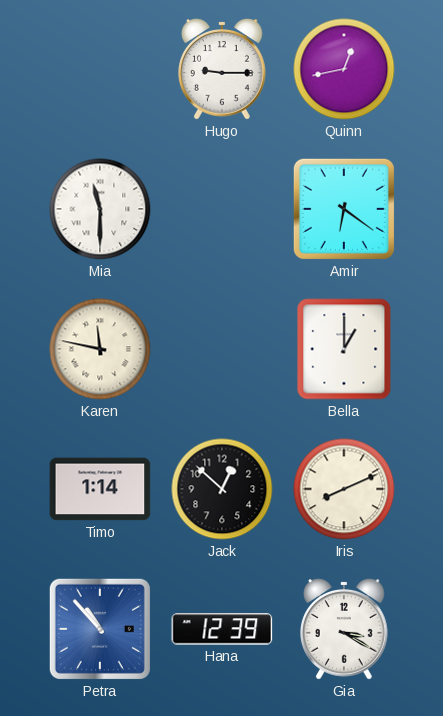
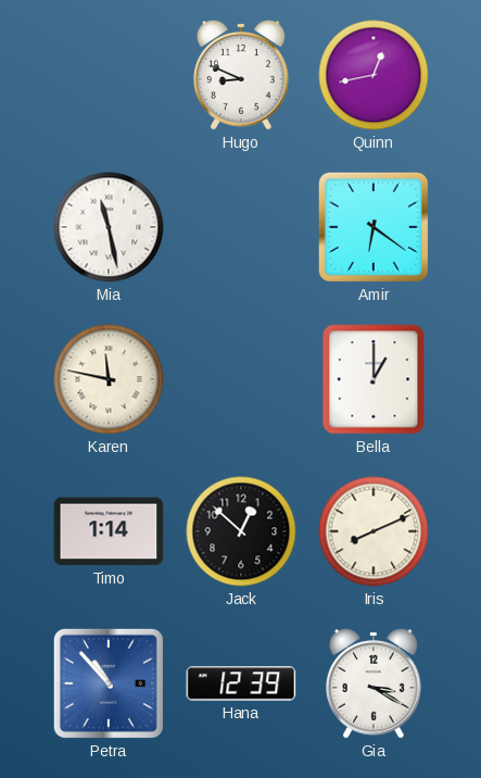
Hugo: 9:15 -> 8:49
Mia: 11:30 -> 11:28
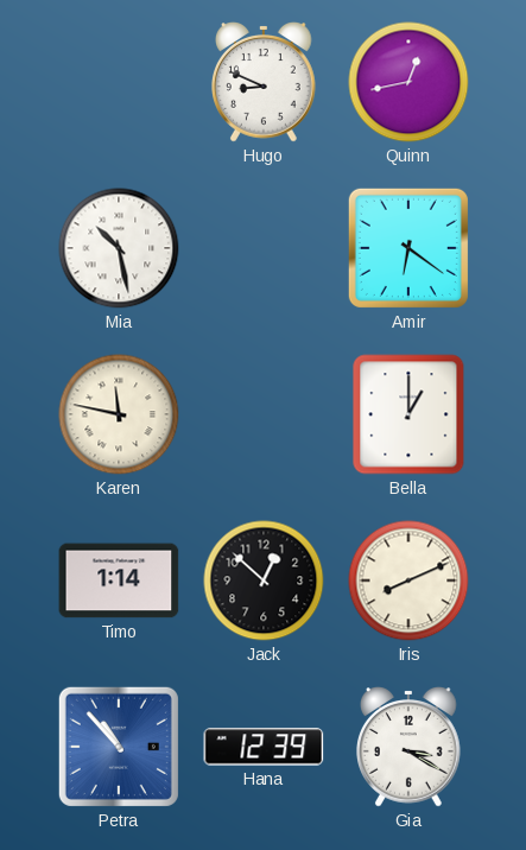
Mia: 11:28 -> 10:28
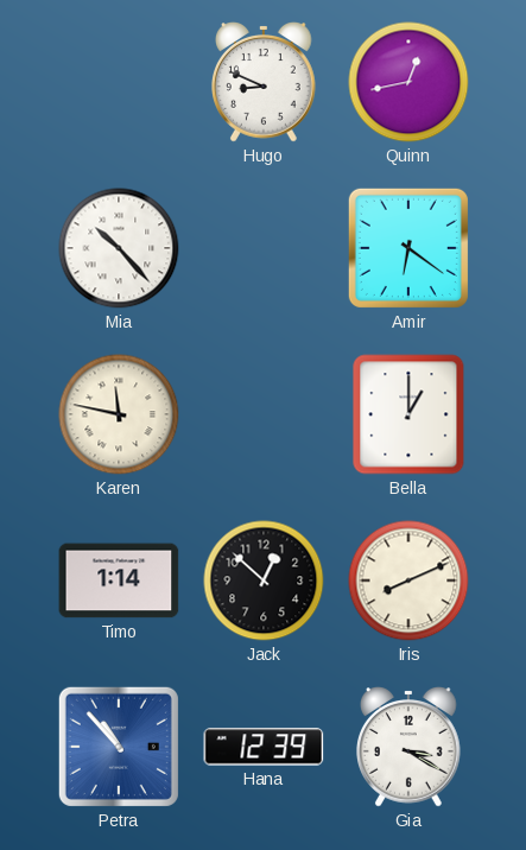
Mia: 10:28 -> 10:23
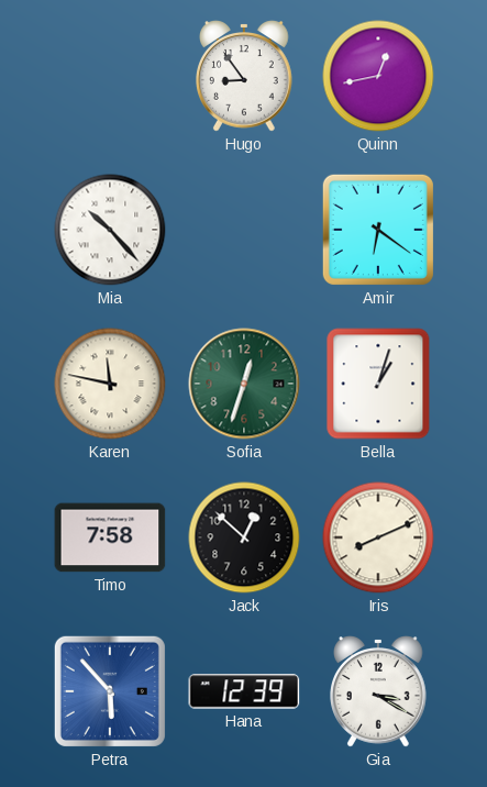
Hugo: 8:49 -> 8:54
Sofia: none -> 12:33
Bella: 1:00 -> 1:03
Timo: 1:14 -> 7:58
Petra: 10:53 -> 5:53
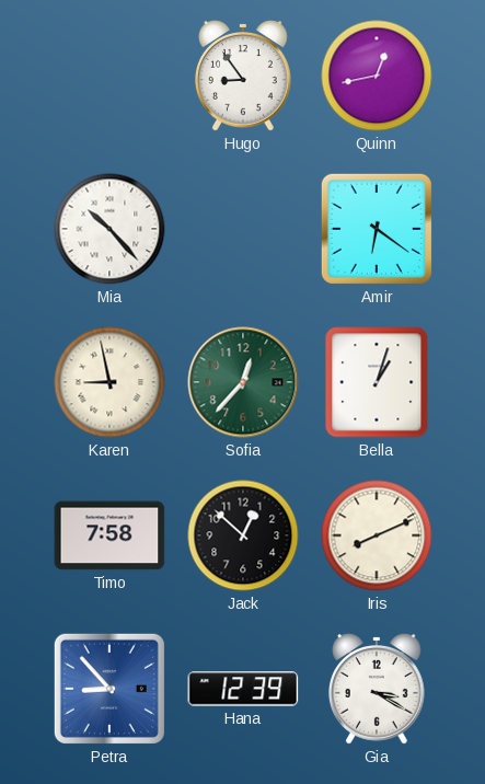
Karen: 11:47 -> 8:58
Sofia: 12:33 -> 12:37
Petra: 5:53 -> 8:53
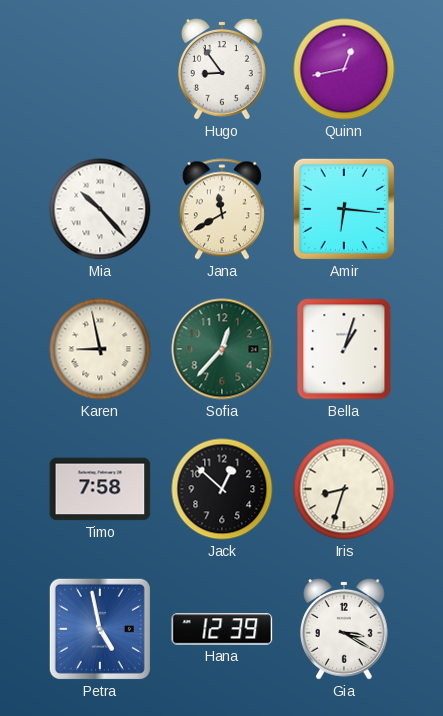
Jana: none -> 11:40
Amir: 6:21 -> 6:16
Iris: 8:11 -> 8:33
Petra: 8:53 -> 4:58
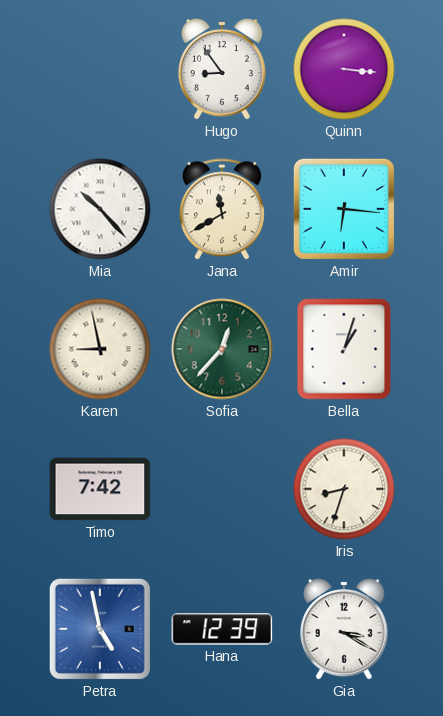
Quinn: 12:43 -> 3:16
Timo: 7:58 -> 7:42
Jack: 12:52 -> none
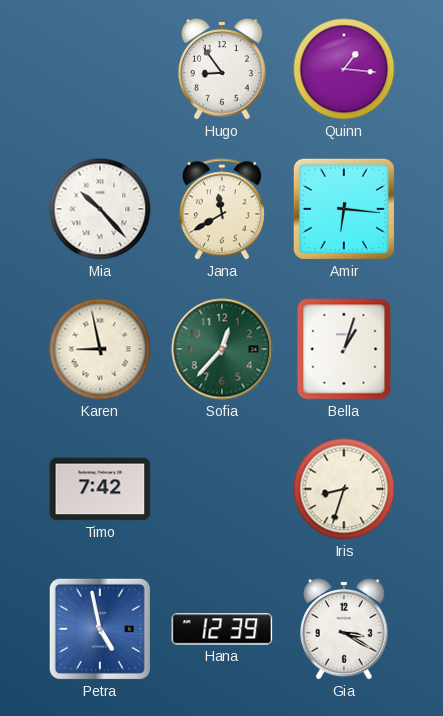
Quinn: 3:16 -> 1:16
